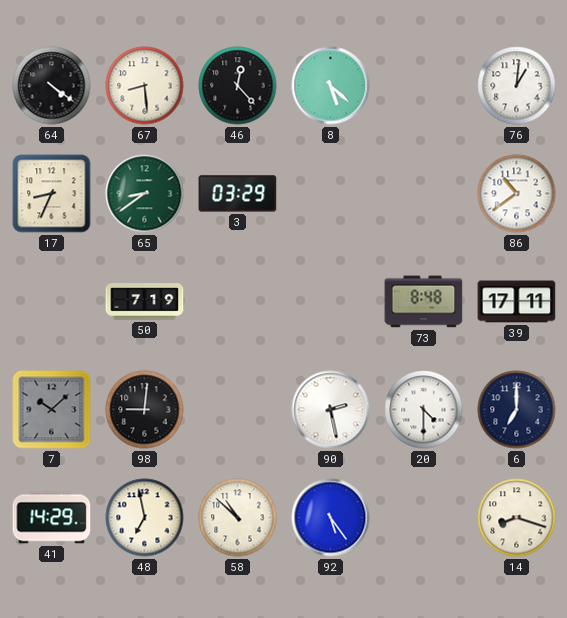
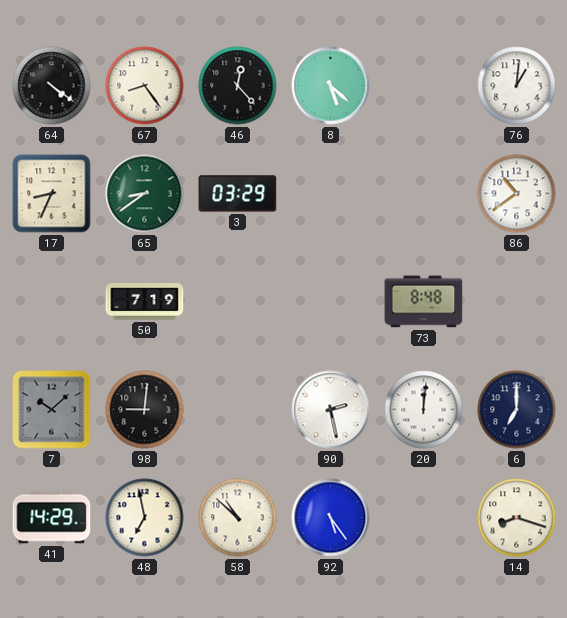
67: 8:29 -> 8:24
39: 17:11 -> none
20: 4:30 -> 12:01
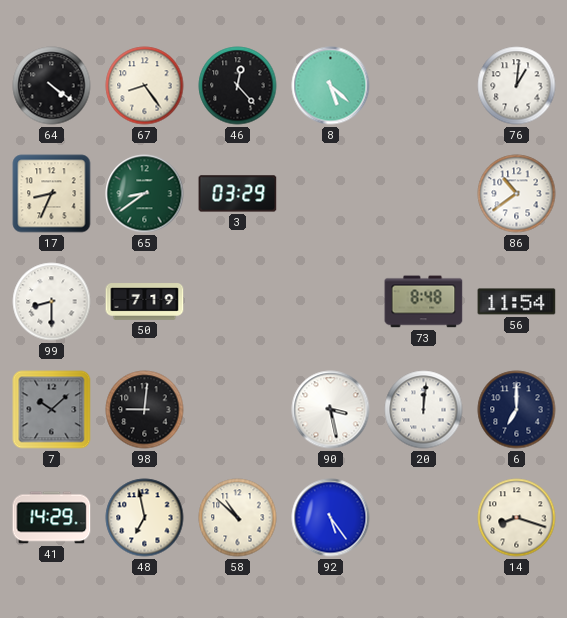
99: none -> 8:30
56: none -> 11:54
90: 2:28 -> 3:28
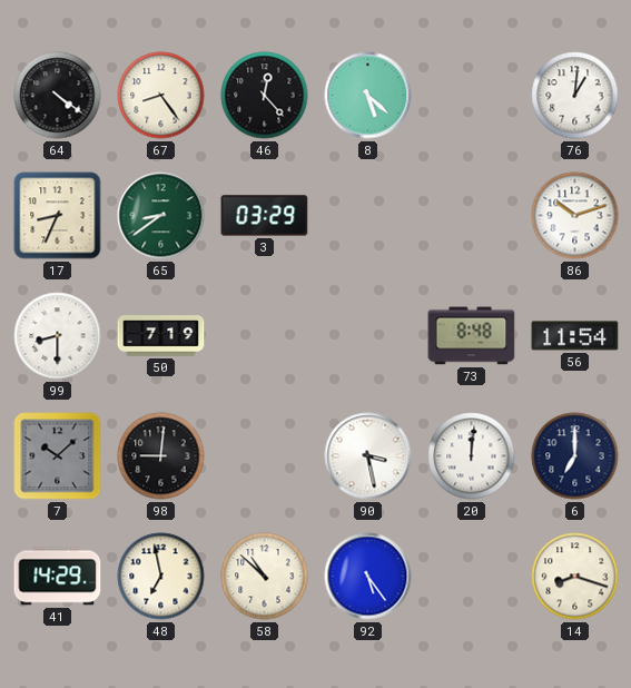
86: 10:39 -> 10:12
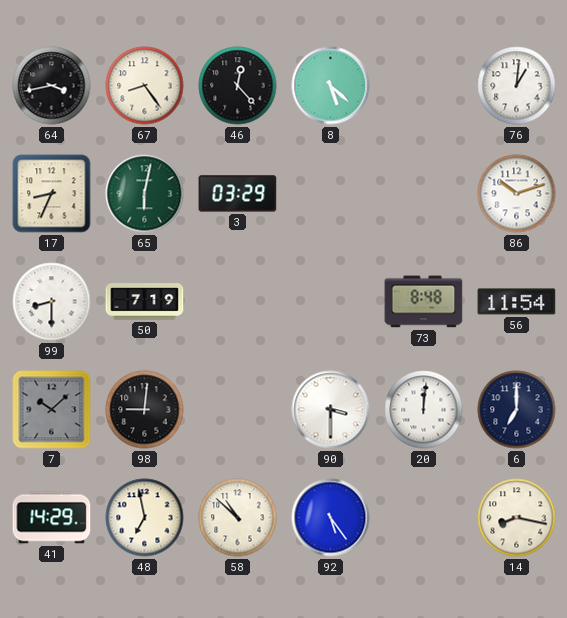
64: 4:21 -> 3:43
65: 8:39 -> 6:02
90: 3:28 -> 3:30
14: 8:18 -> 8:17
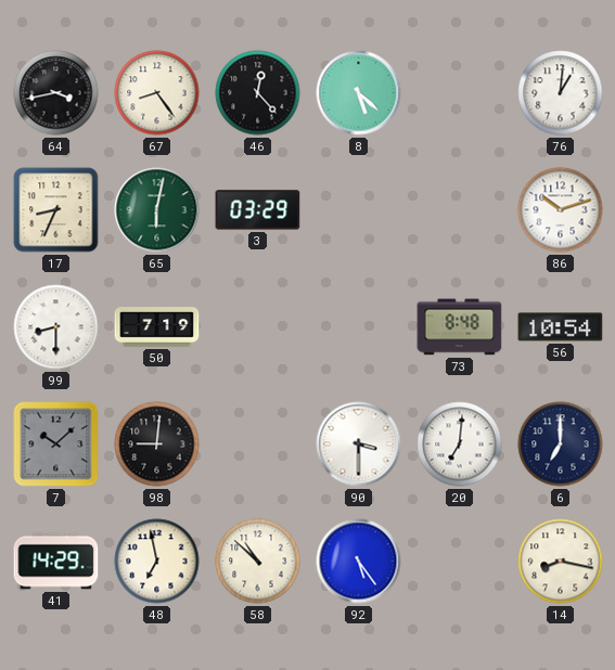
56: 11:54 -> 10:54
20: 12:01 -> 7:01
